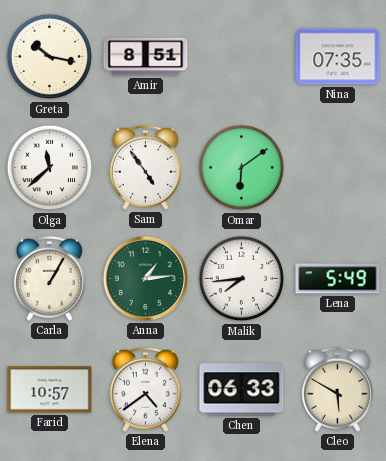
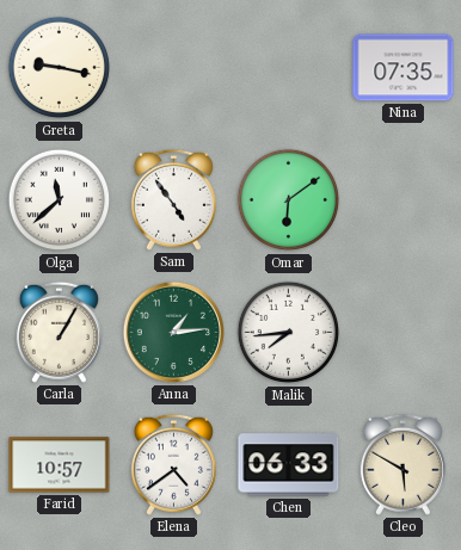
Greta: 10:17 -> 9:17
Amir: 8:51 -> none
Lena: 5:49 -> none
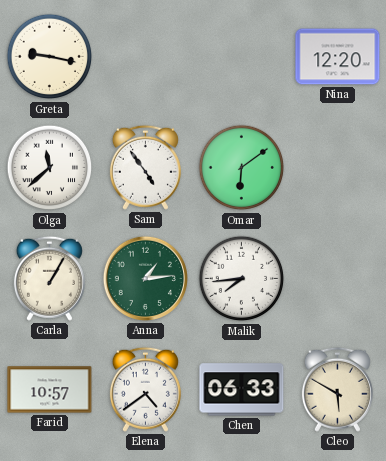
Nina: 07:35 -> 12:20
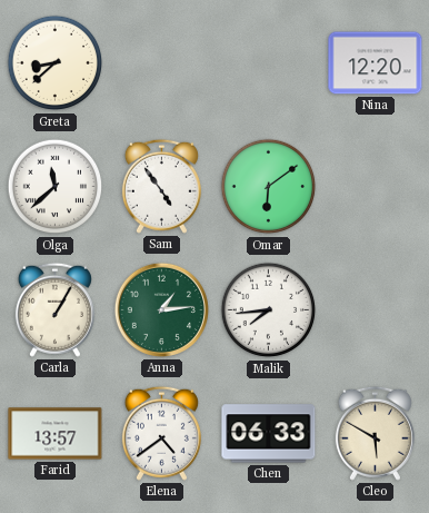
Greta: 9:17 -> 8:38
Farid: 10:57 -> 13:57
